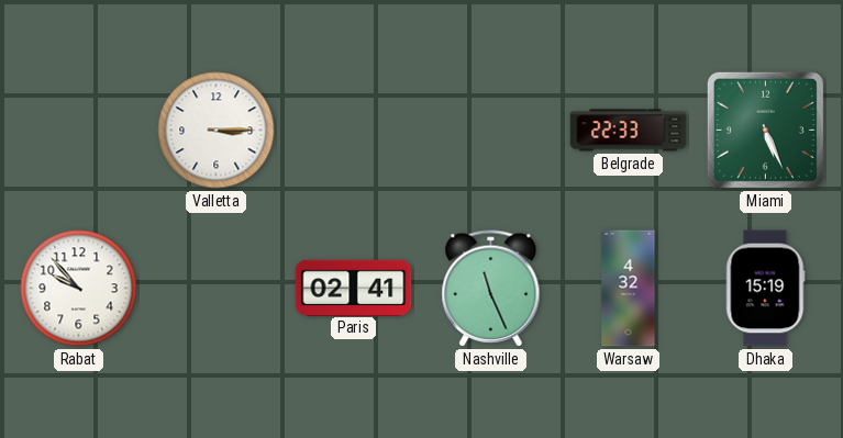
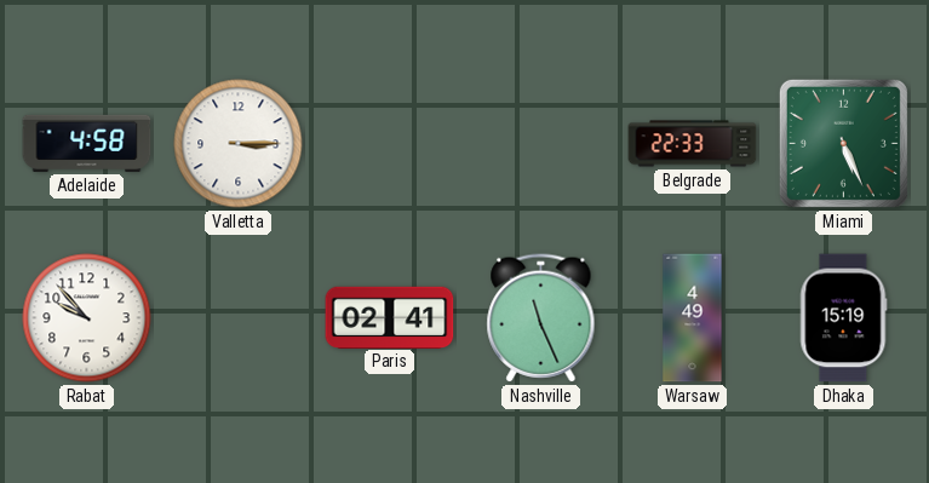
Adelaide: none -> 4:58
Warsaw: 4:32 -> 4:49
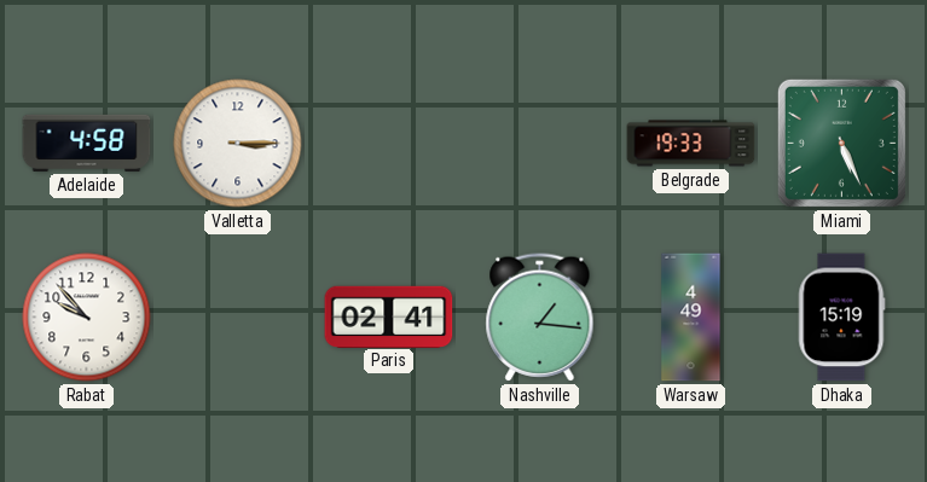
Belgrade: 22:33 -> 19:33
Nashville: 11:26 -> 1:16
